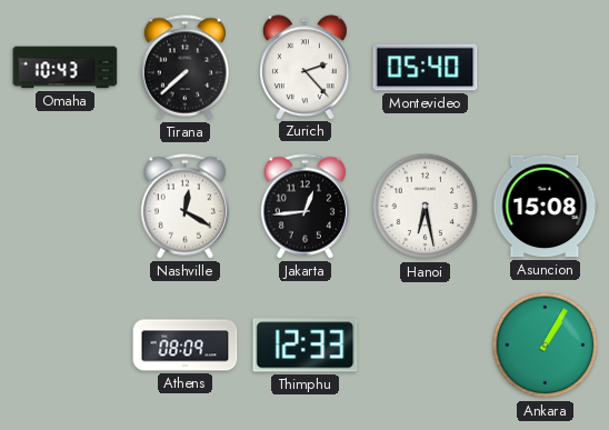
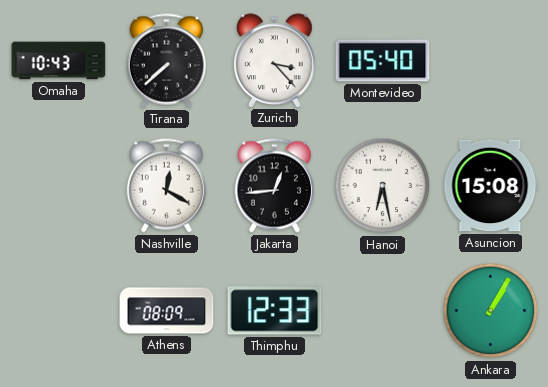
Zurich: 2:23 -> 3:23
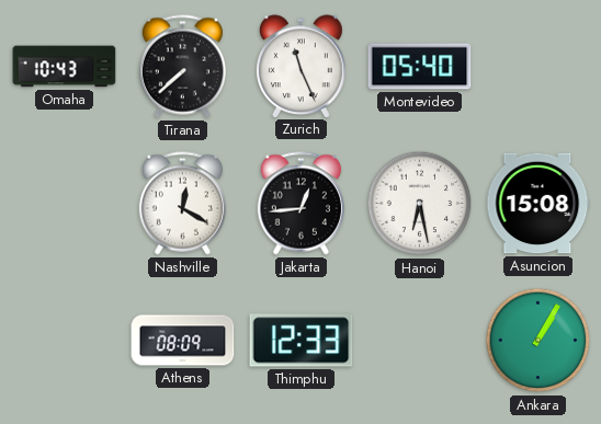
Zurich: 3:23 -> 11:26
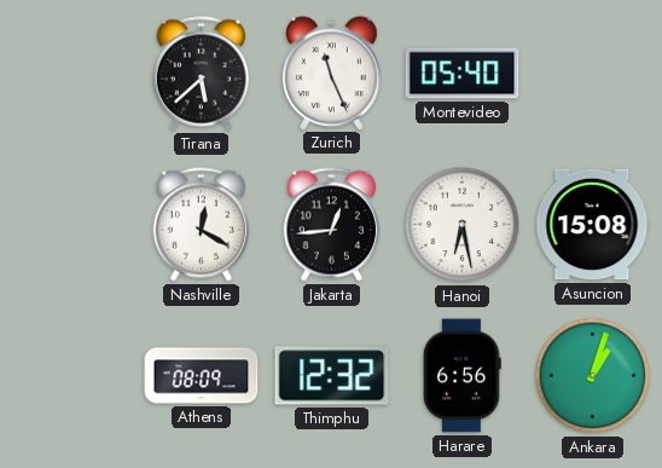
Omaha: 10:43 -> none
Tirana: 7:38 -> 5:38
Thimphu: 12:33 -> 12:32
Harare: none -> 6:56
Ankara: 1:05 -> 1:03
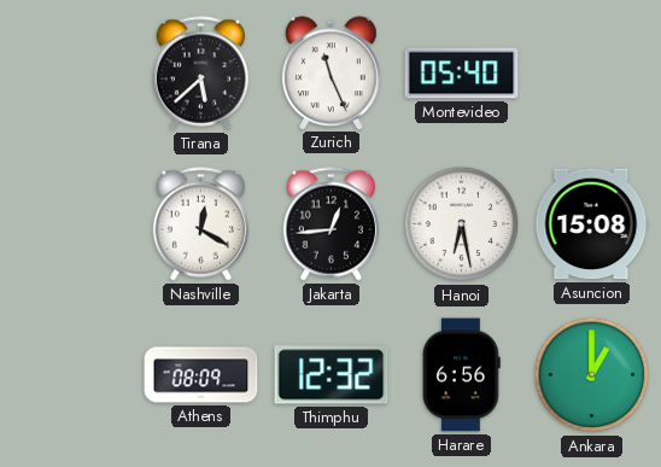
Ankara: 1:03 -> 1:00
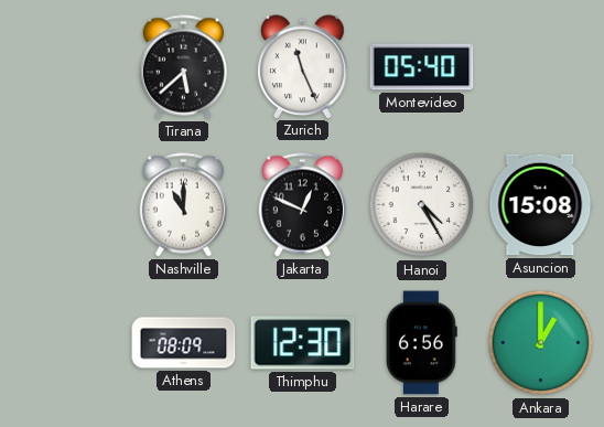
Nashville: 12:20 -> 11:00
Jakarta: 12:44 -> 12:49
Hanoi: 6:28 -> 4:25
Thimphu: 12:32 -> 12:30
